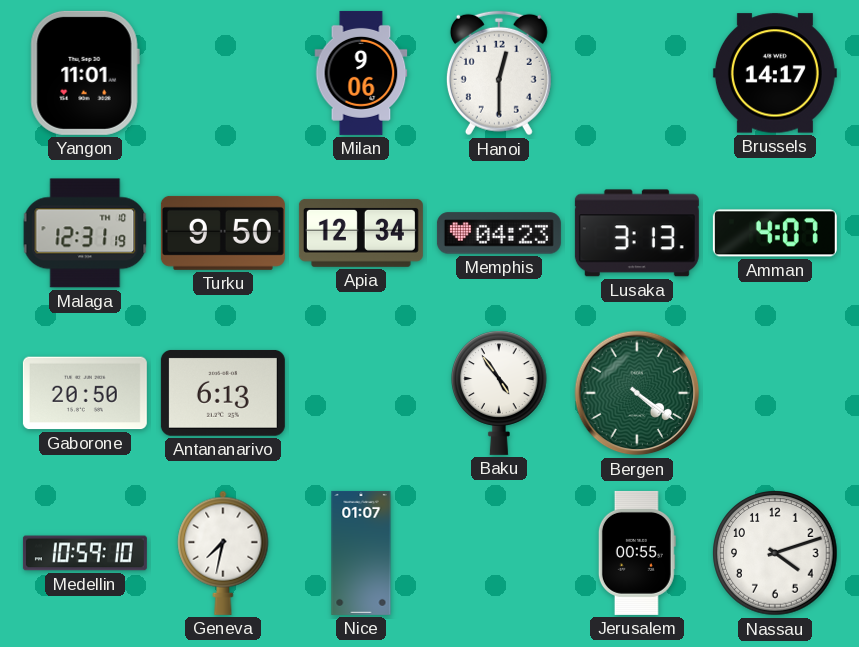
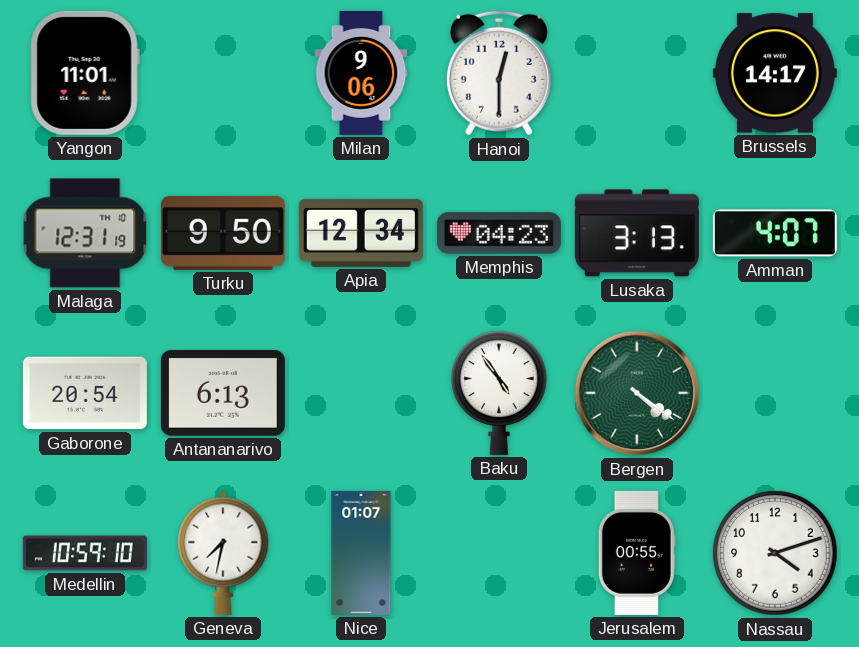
Gaborone: 20:50 -> 20:54
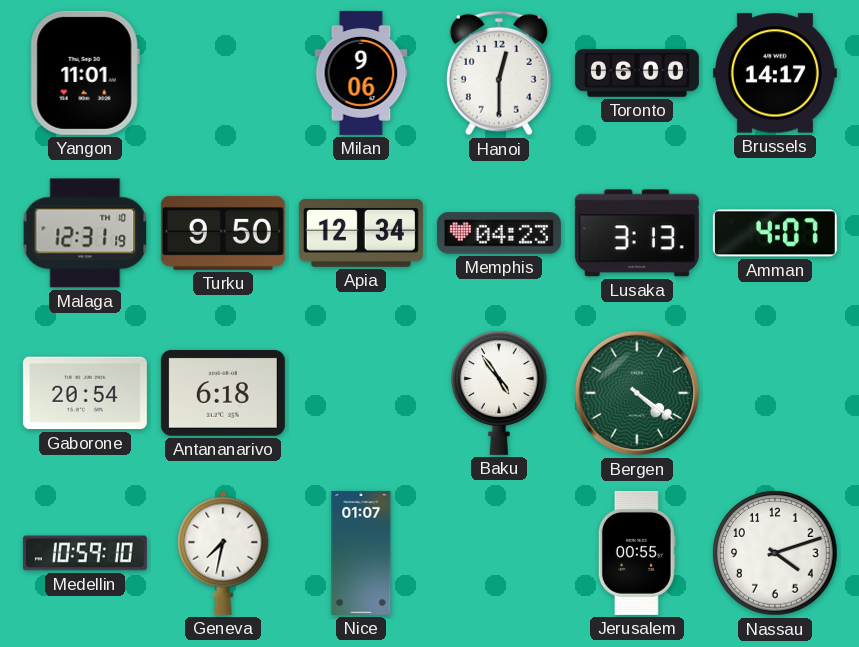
Toronto: none -> 06:00
Antananarivo: 6:13 -> 6:18
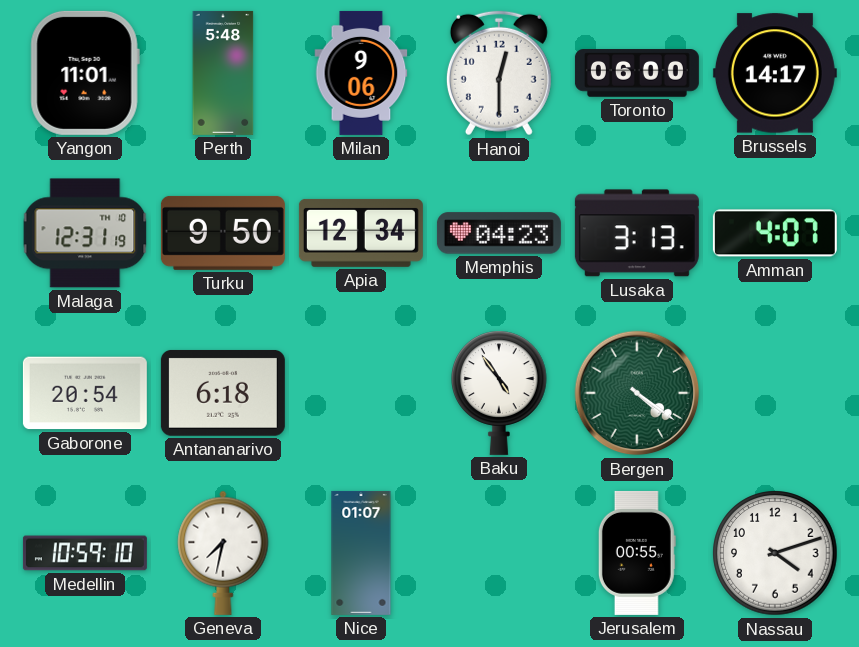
Perth: none -> 5:48
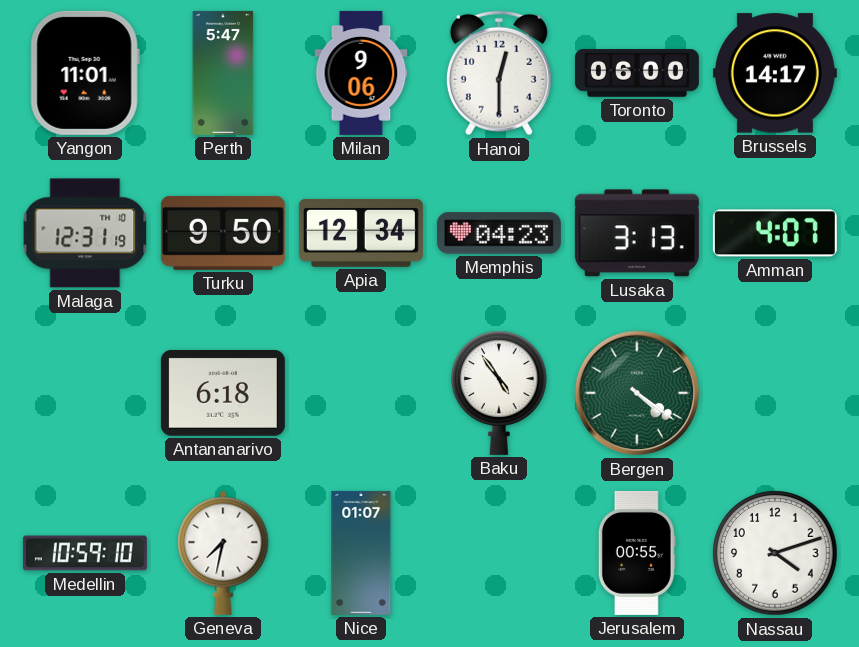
Perth: 5:48 -> 5:47
Gaborone: 20:54 -> none
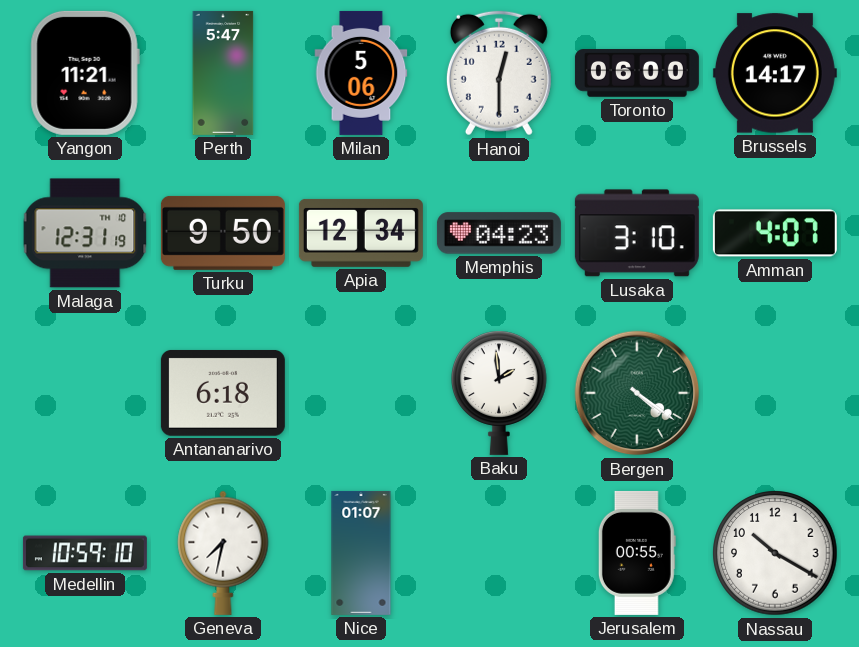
Yangon: 11:01 -> 11:21
Milan: 9:06 -> 5:06
Lusaka: 3:13 -> 3:10
Baku: 4:54 -> 1:59
Nassau: 4:12 -> 10:20
